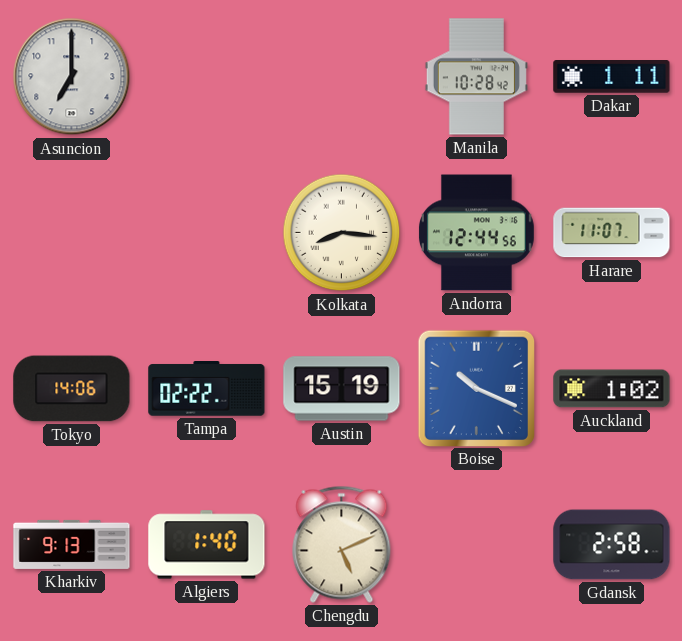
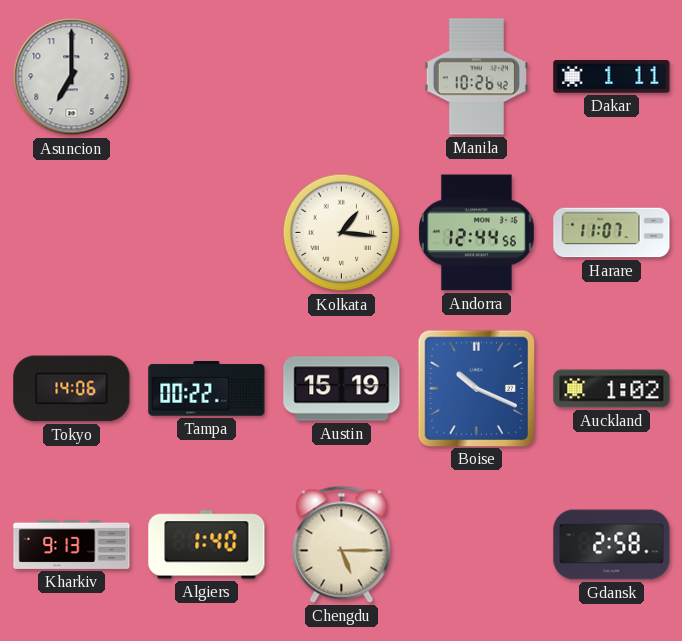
Manila: 10:28 -> 10:26
Kolkata: 8:16 -> 1:16
Tampa: 02:22 -> 00:22
Chengdu: 5:11 -> 5:15
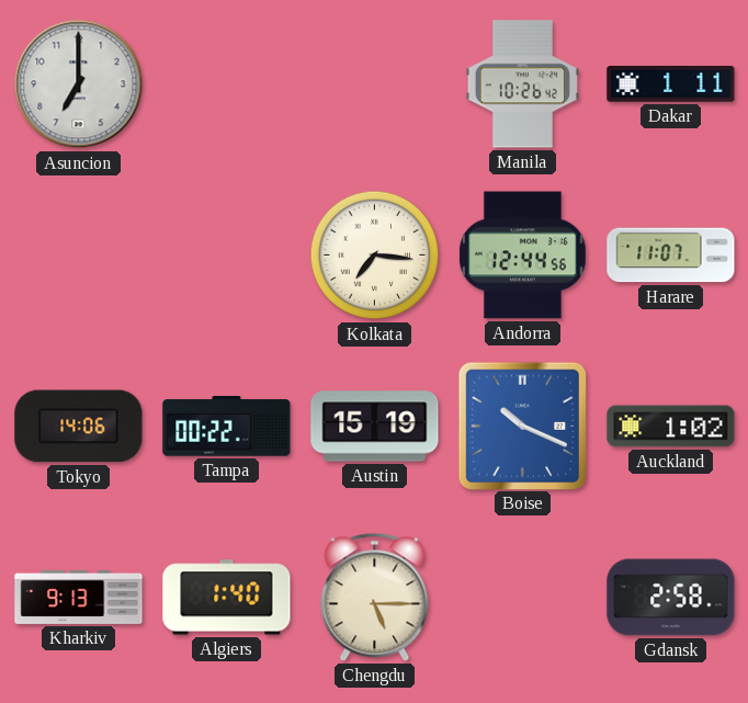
Kolkata: 1:16 -> 7:16
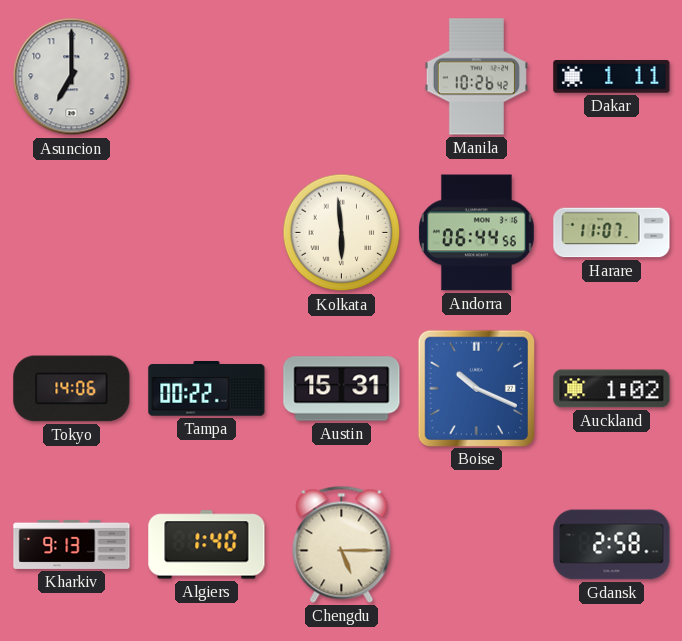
Kolkata: 7:16 -> 5:59
Andorra: 12:44 -> 06:44
Austin: 15:19 -> 15:31
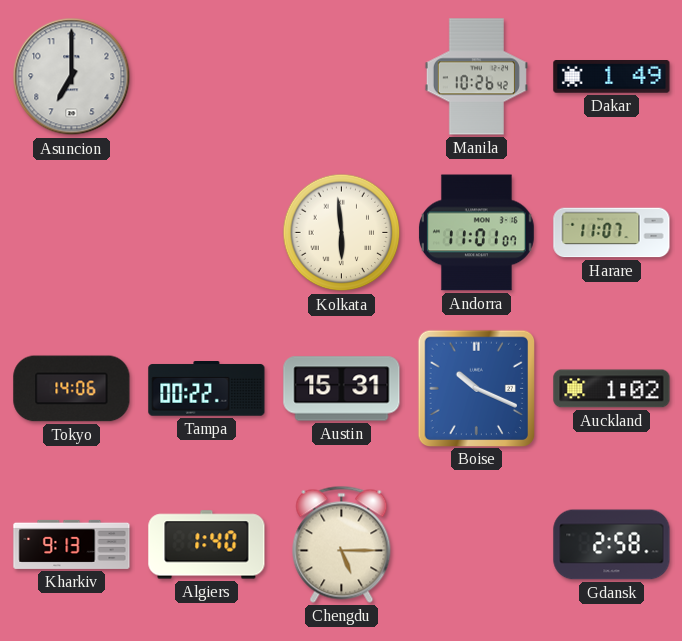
Dakar: 1:11 -> 1:49
Andorra: 06:44 -> 11:01
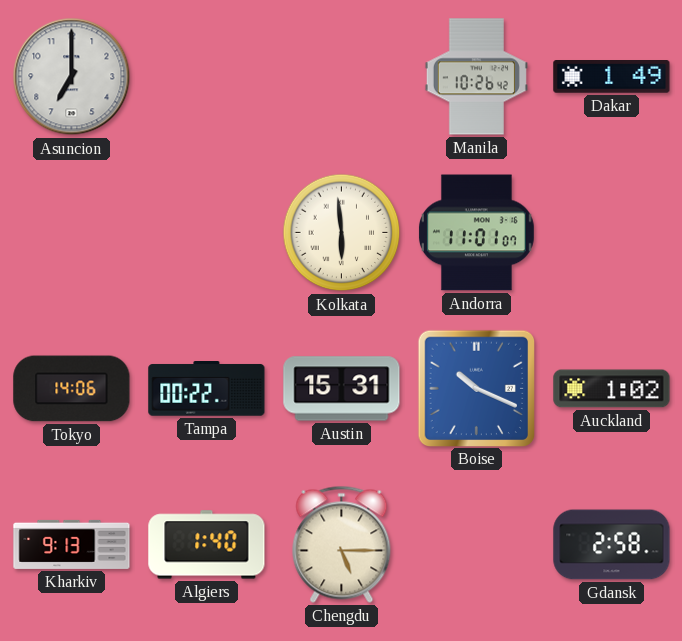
Harare: 11:07 -> none
